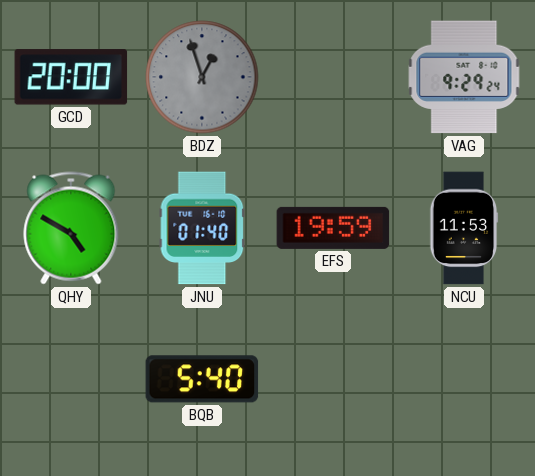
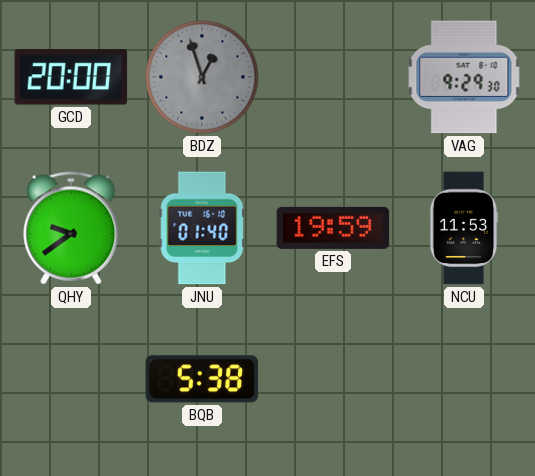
VAG: 9:29:24 -> 9:29:30
QHY: 4:50 -> 9:39
BQB: 5:40 -> 5:38
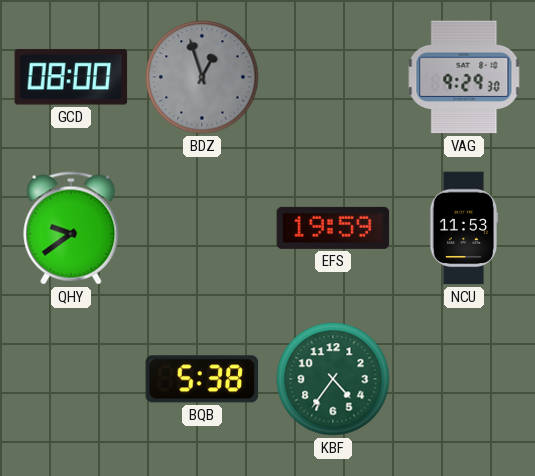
GCD: 20:00 -> 08:00
JNU: 01:40 -> none
KBF: none -> 4:36
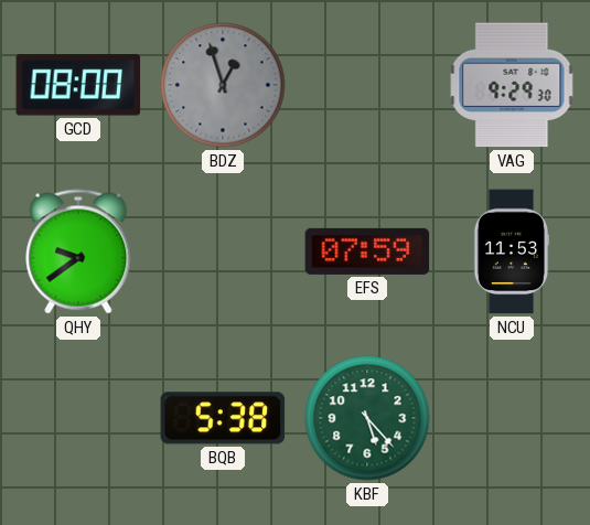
EFS: 19:59 -> 07:59
KBF: 4:36 -> 5:23
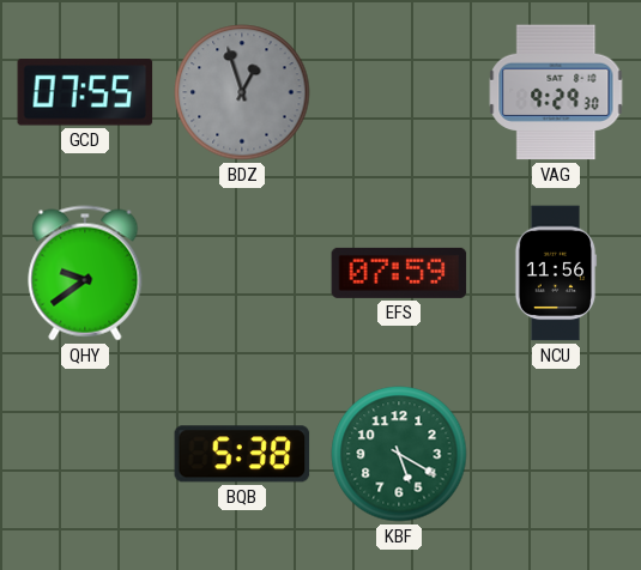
GCD: 08:00 -> 07:55
NCU: 11:53 -> 11:56
KBF: 5:23 -> 5:20
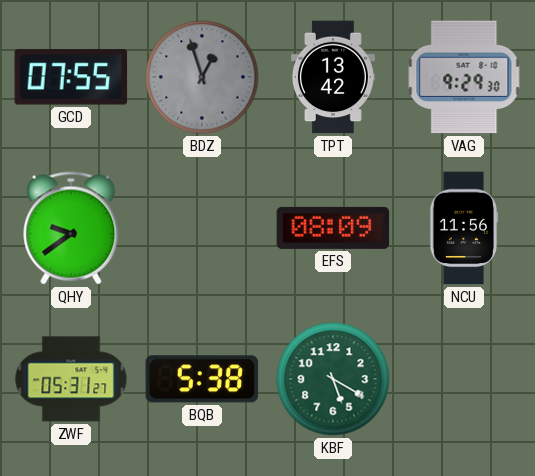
TPT: none -> 13:42
EFS: 07:59 -> 08:09
ZWF: none -> 05:31
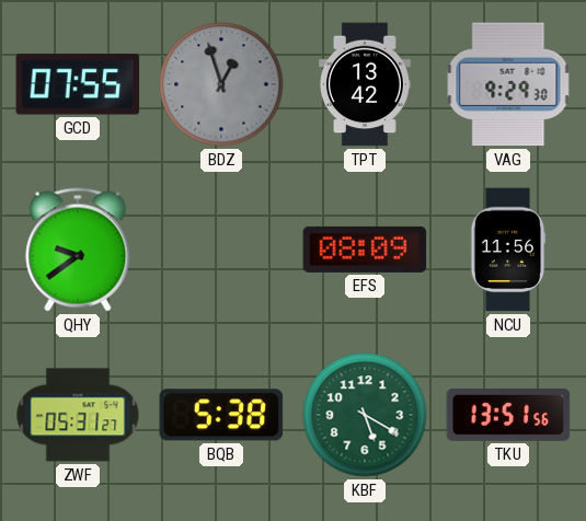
TKU: none -> 13:51
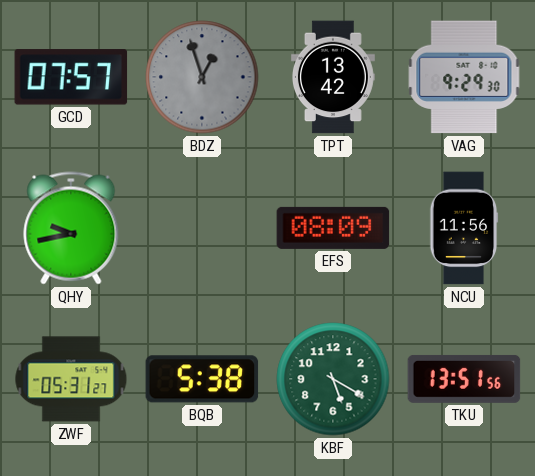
GCD: 07:55 -> 07:57
QHY: 9:39 -> 9:43
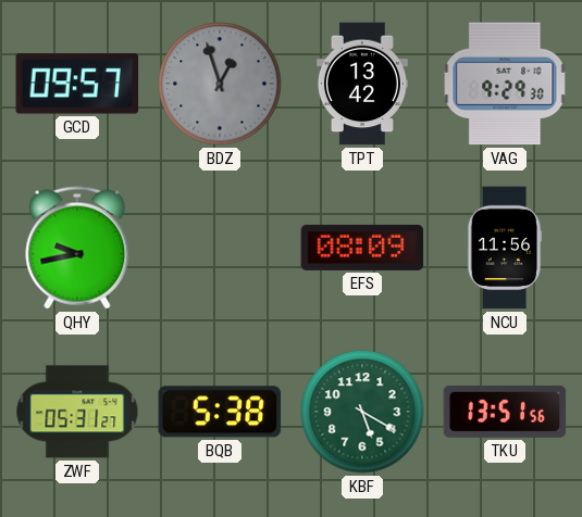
GCD: 07:57 -> 09:57
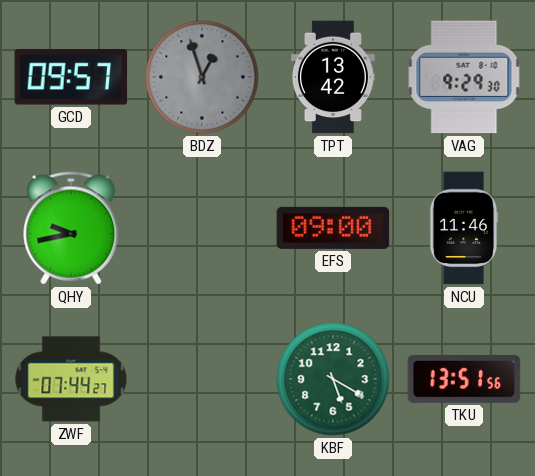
EFS: 08:09 -> 09:00
NCU: 11:56 -> 11:46
ZWF: 05:31 -> 07:44
BQB: 5:38 -> none
